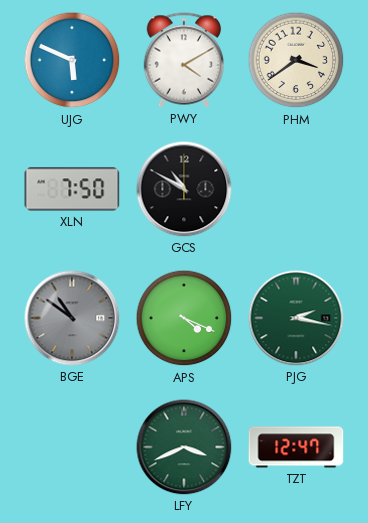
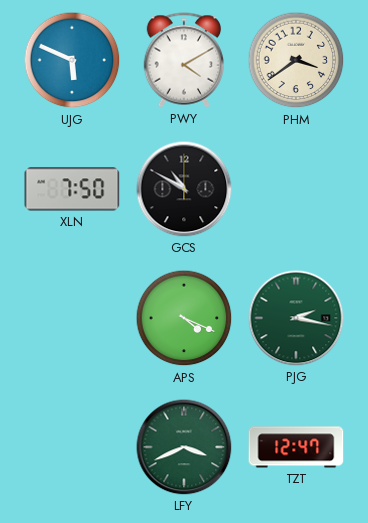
BGE: 10:51 -> none
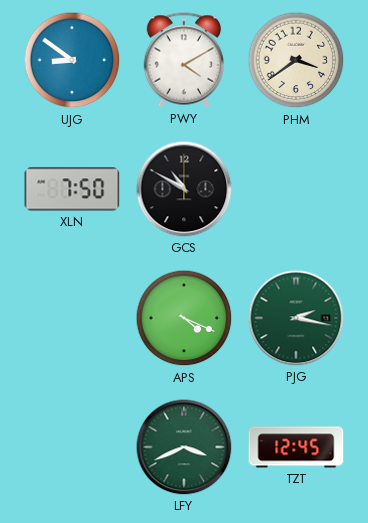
UJG: 5:49 -> 8:51
TZT: 12:47 -> 12:45
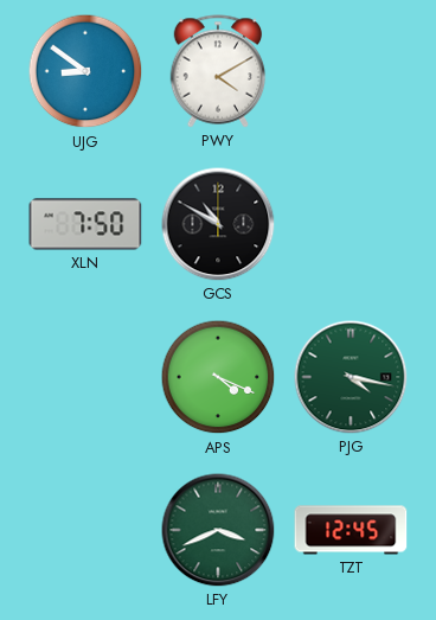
PHM: 3:39 -> none
PJG: 2:17 -> 4:17
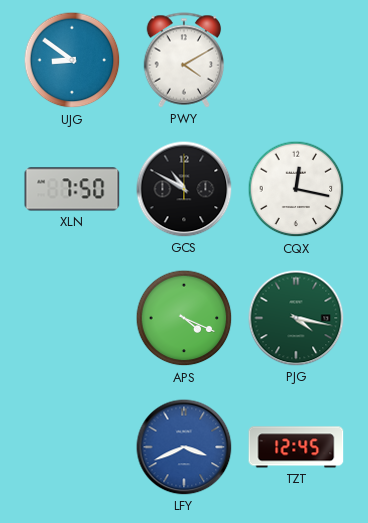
CQX: none -> 12:17
LFY dial: green -> blue
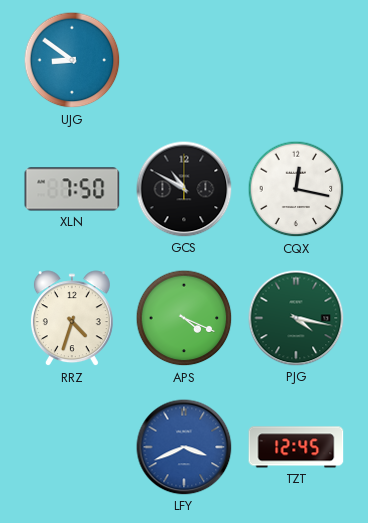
PWY: 4:10 -> none
RRZ: none -> 4:33
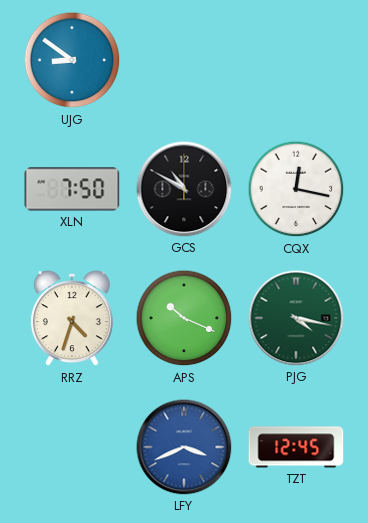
APS: 4:19 -> 10:19
